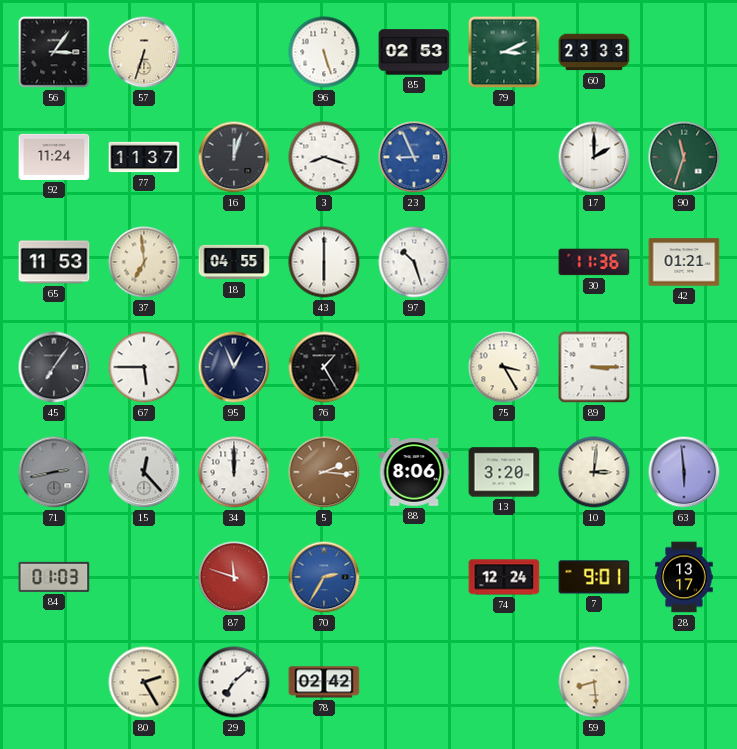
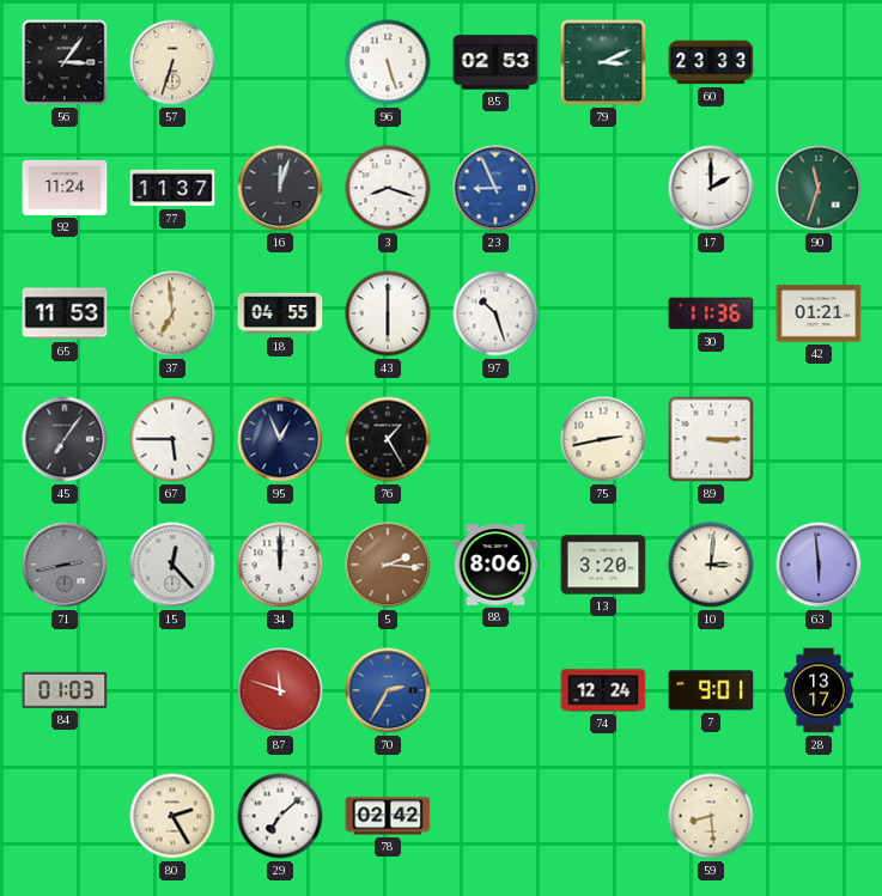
75: 3:25 -> 2:43
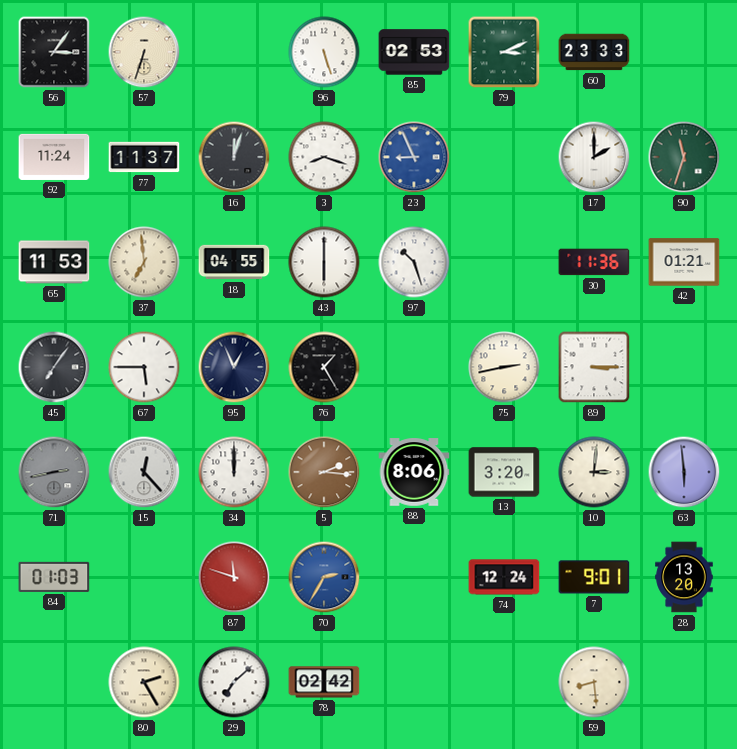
28: 13:17 -> 13:20
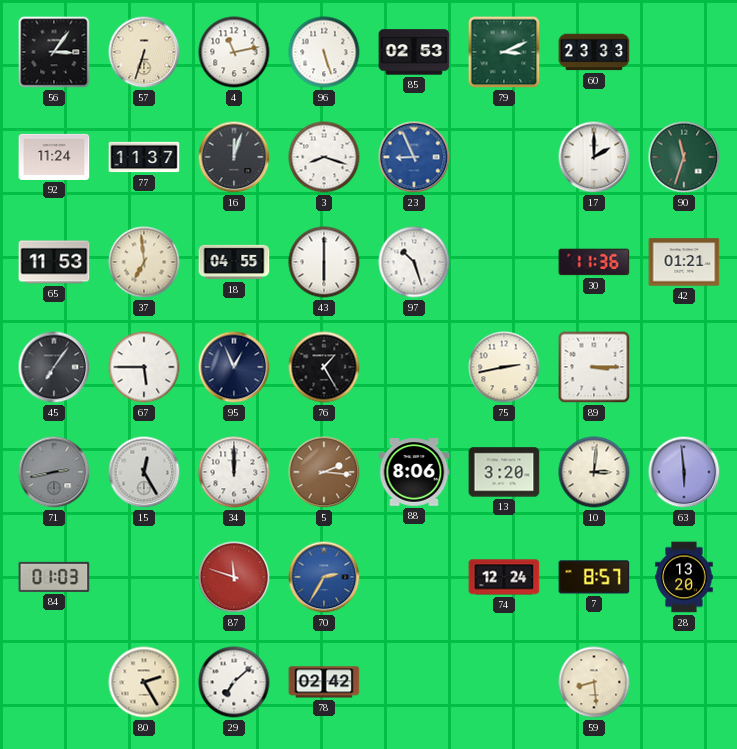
4: none -> 11:13
15: 12:23 -> 12:25
7: 9:01 -> 8:57
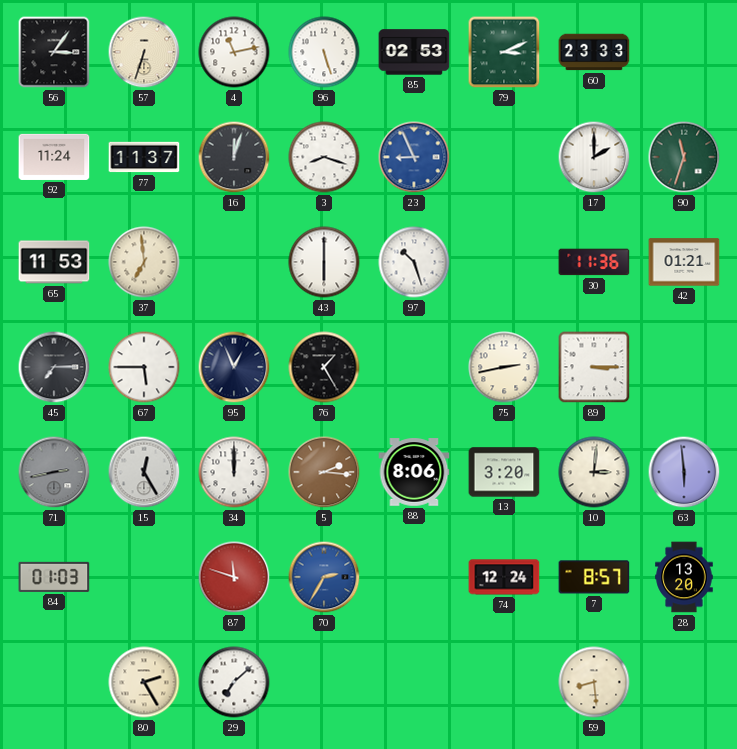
18: 04:55 -> none
45: 7:06 -> 7:15
78: 02:42 -> none
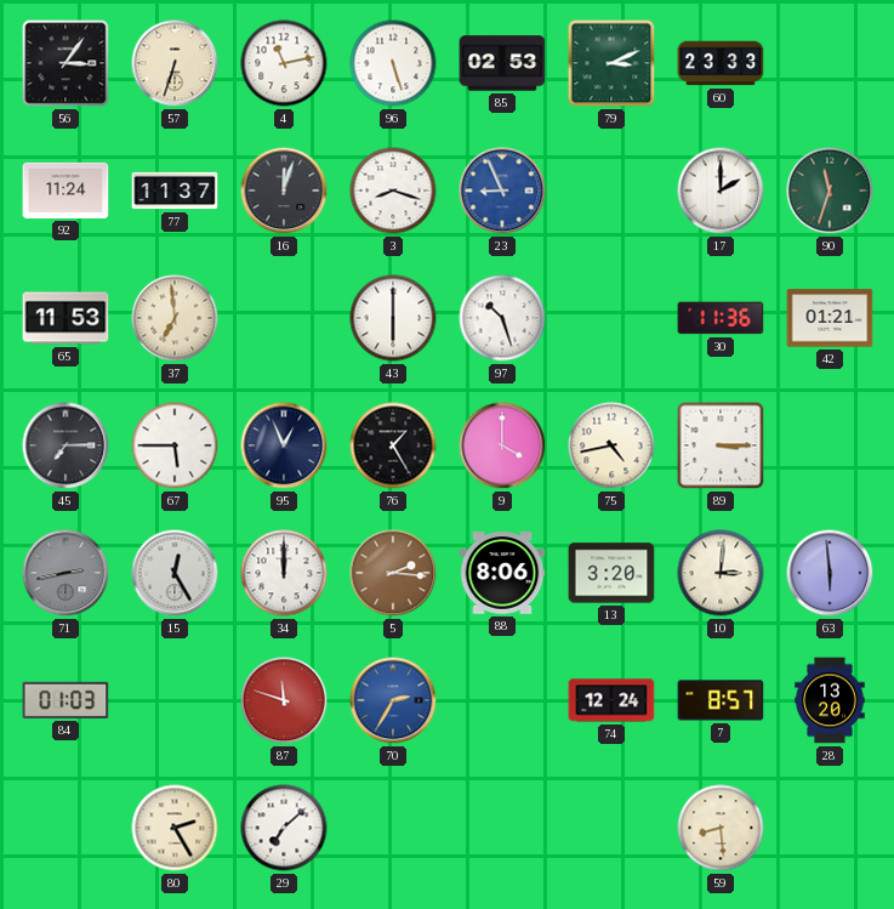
9: none -> 4:00
75: 2:43 -> 4:43
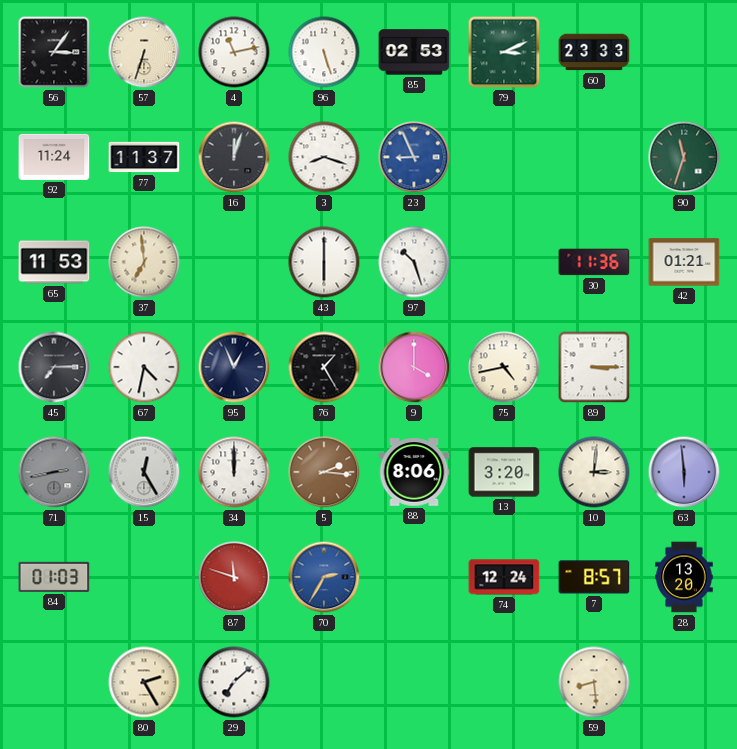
17: 2:00 -> none
67: 5:45 -> 4:32
